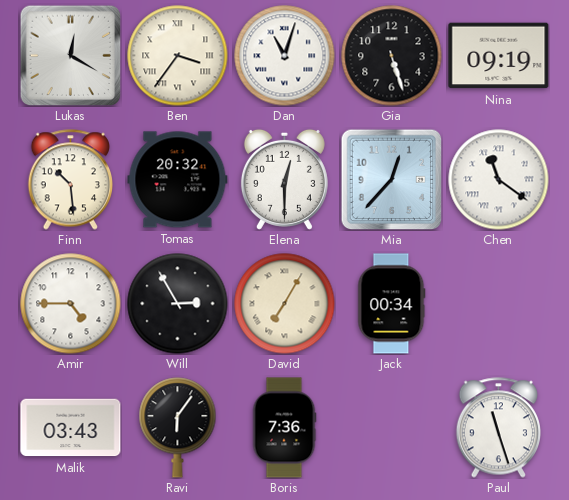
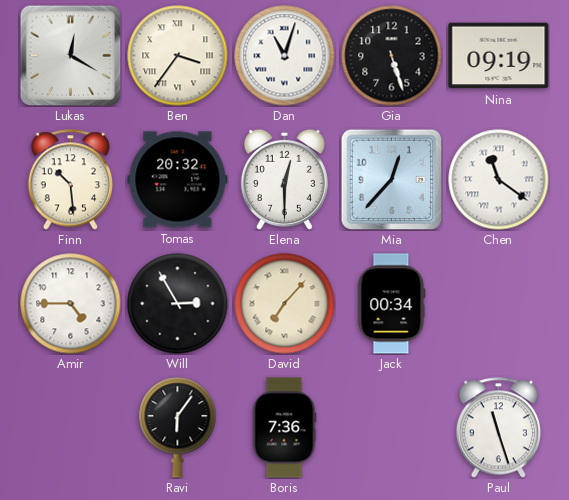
David: 7:05 -> 7:07
Malik: 03:43 -> none
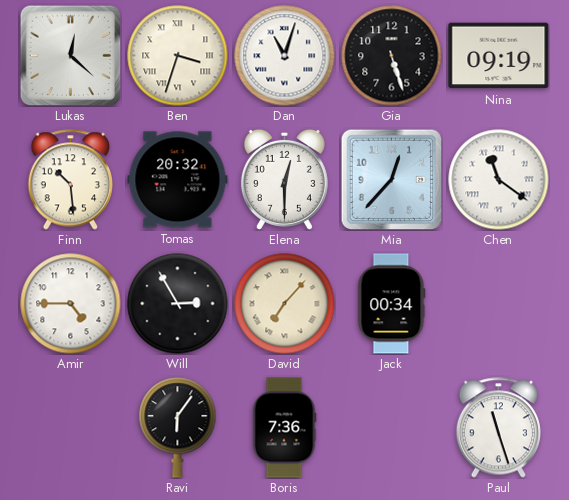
Lukas: 12:20 -> 12:22
Ben: 3:36 -> 3:33
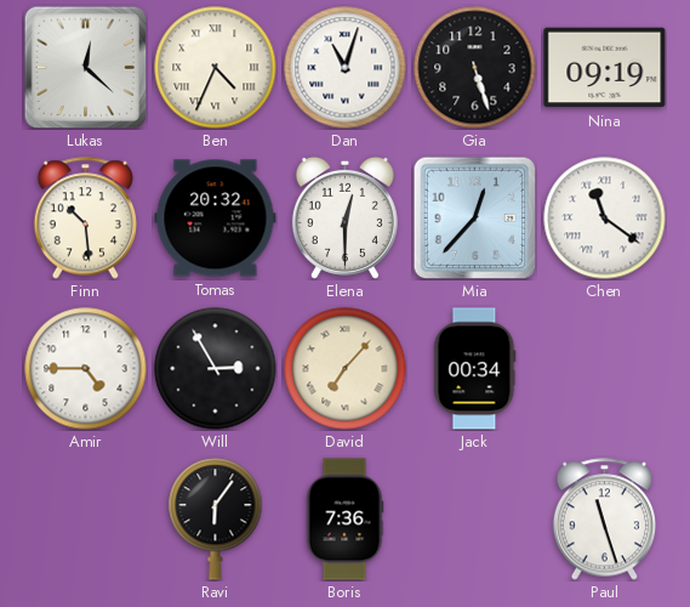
Ben: 3:33 -> 4:34
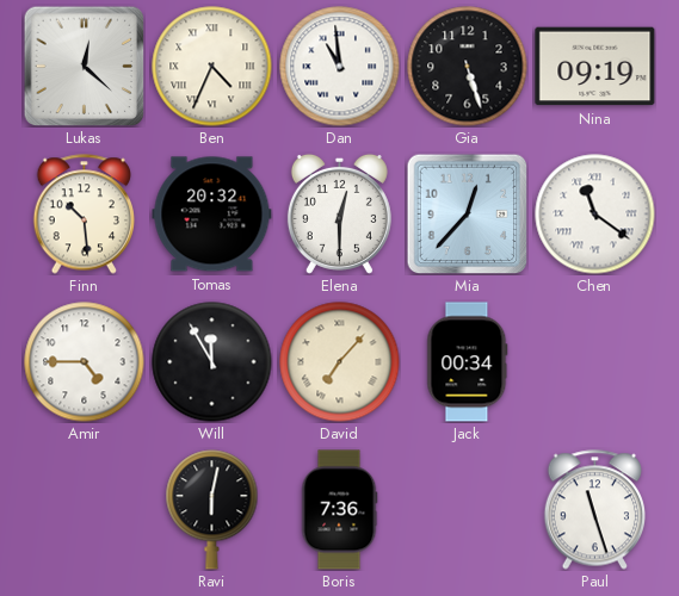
Dan: 11:03 -> 10:59
Will: 2:55 -> 11:55
Ravi: 6:06 -> 6:02
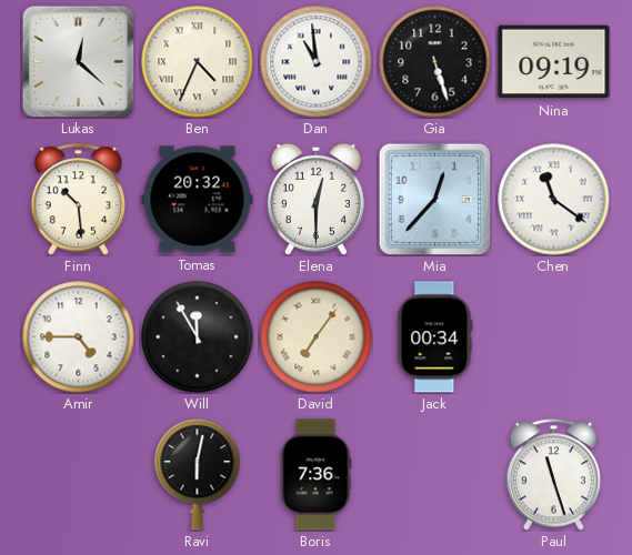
David: 7:07 -> 7:06
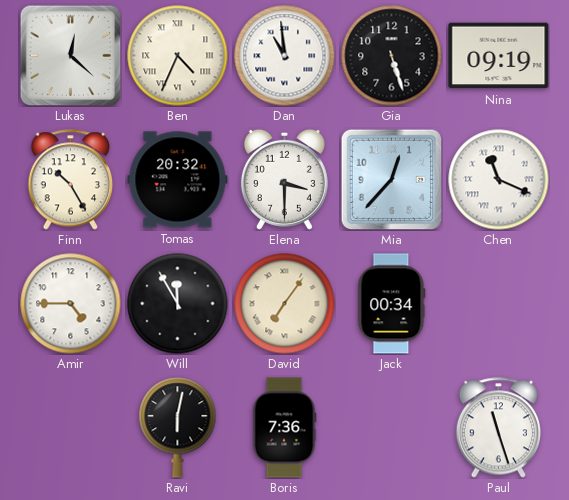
Finn: 10:29 -> 10:25
Elena: 12:30 -> 3:30
Chen: 11:21 -> 11:19
